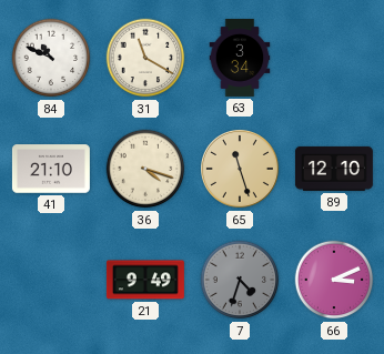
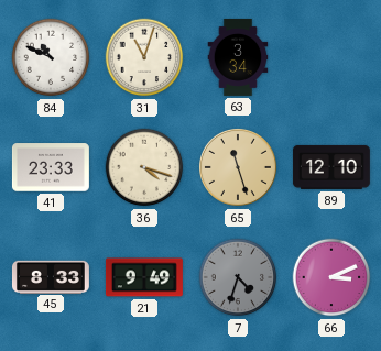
31: 11:20 -> 11:03
41: 21:10 -> 23:33
45: none -> 8:33
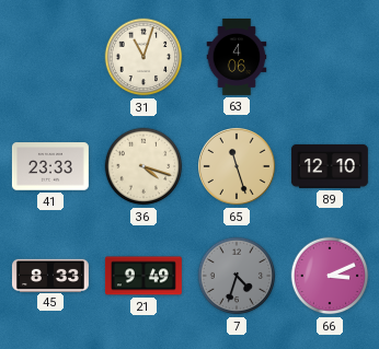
84: 10:49 -> none
63: 3:34 -> 4:06
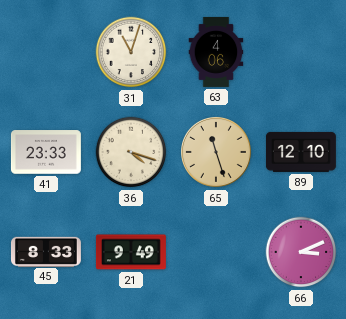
7: 4:33 -> none
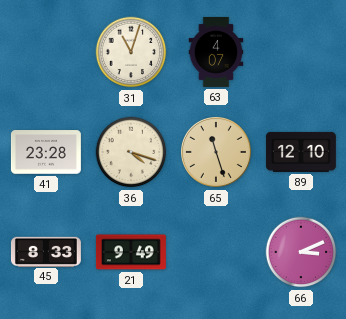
63: 4:06 -> 4:07
41: 23:33 -> 23:28
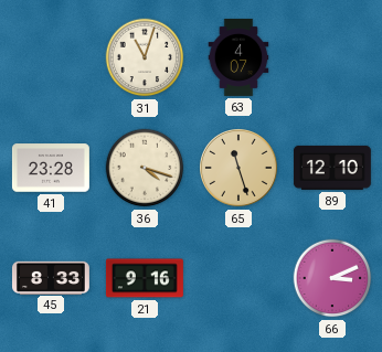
21: 9:49 -> 9:16
